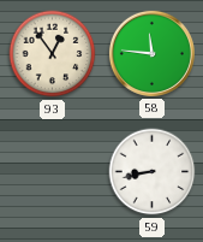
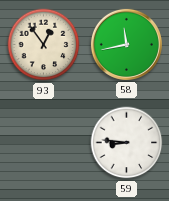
58: 11:46 -> 11:43
59: 8:43 -> 8:46
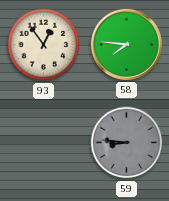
58: 11:43 -> 7:46
59 dial: white -> grey
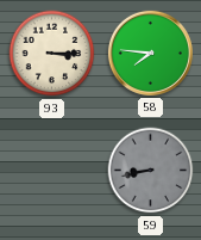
93: 12:54 -> 3:15
59: 8:46 -> 8:43
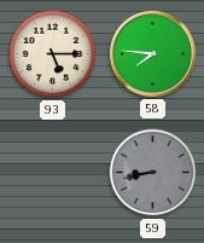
93: 3:15 -> 5:15
